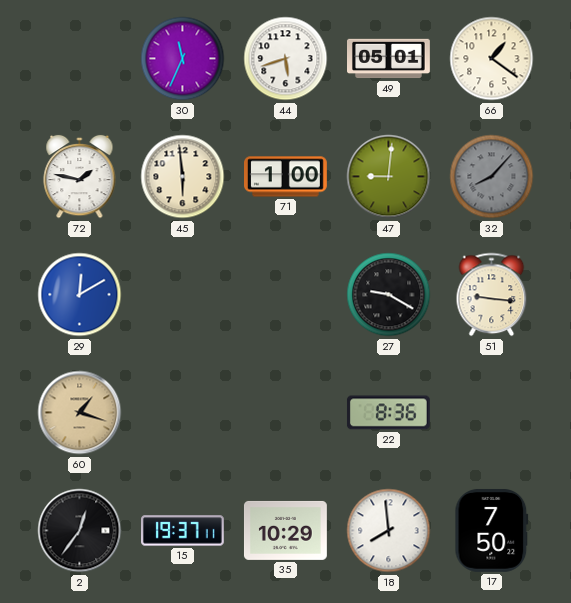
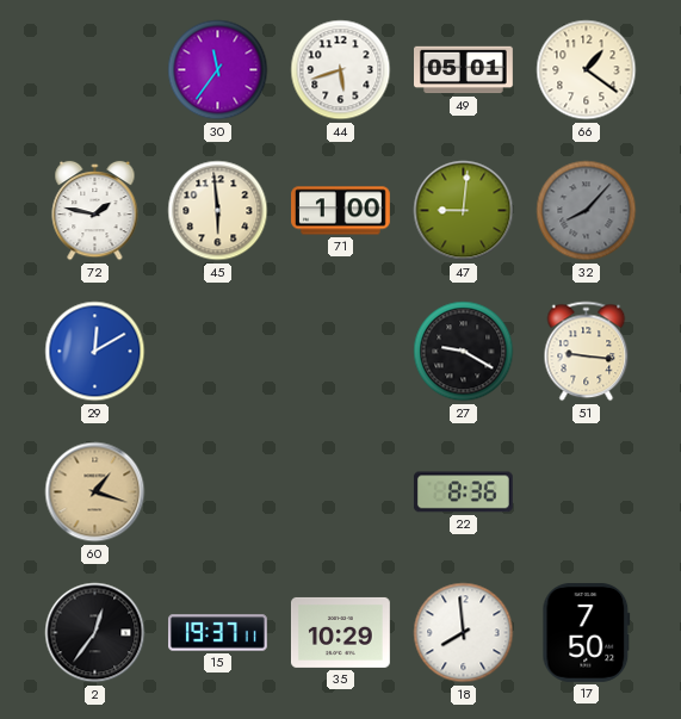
30: 11:34 -> 11:36
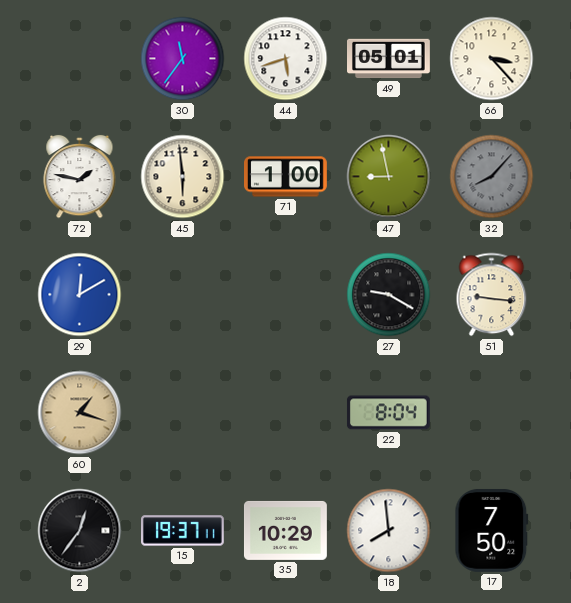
66: 1:21 -> 3:23
47: 9:01 -> 8:58
22: 8:36 -> 8:04
